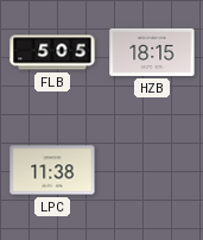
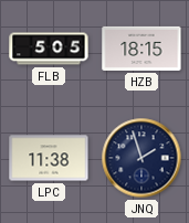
JNQ: none -> 1:57
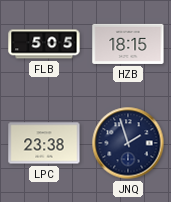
LPC: 11:38 -> 23:38
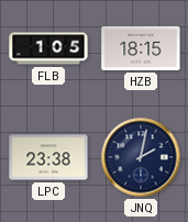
FLB: 5:05 -> 1:05
JNQ: 1:57 -> 2:02
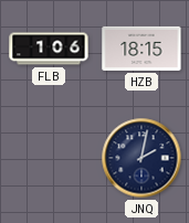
FLB: 1:05 -> 1:06
LPC: 23:38 -> none
